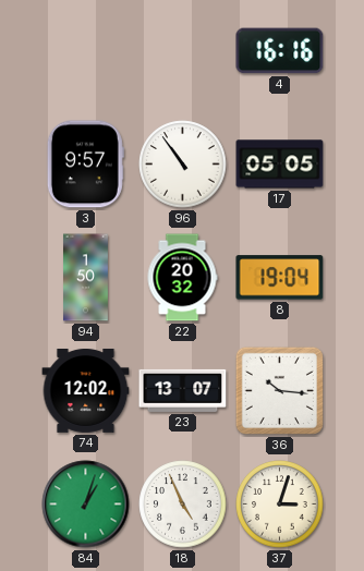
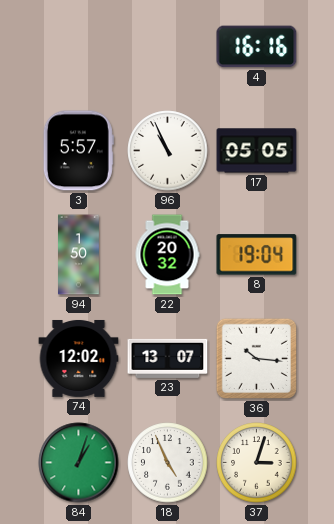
3: 9:57 -> 5:57
96: 10:54 -> 10:56
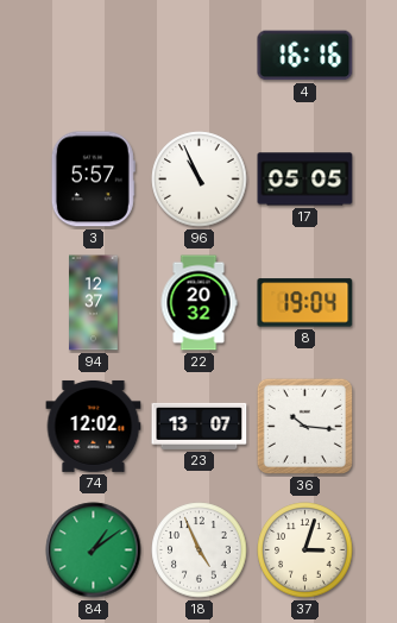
94: 1:50 -> 12:37
84: 1:03 -> 1:09
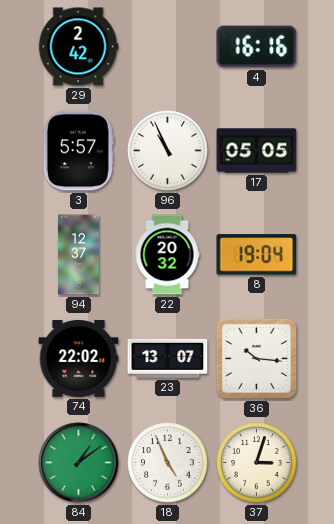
29: none -> 2:42
74: 12:02 -> 22:02
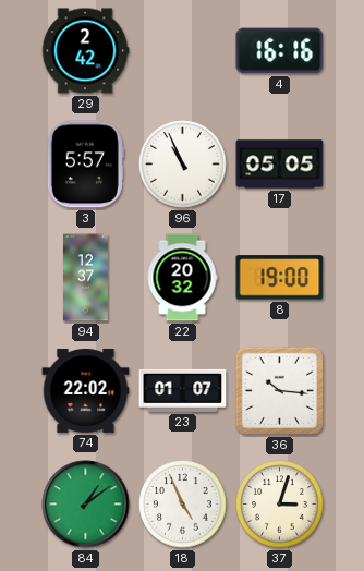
8: 19:04 -> 19:00
23: 13:07 -> 01:07
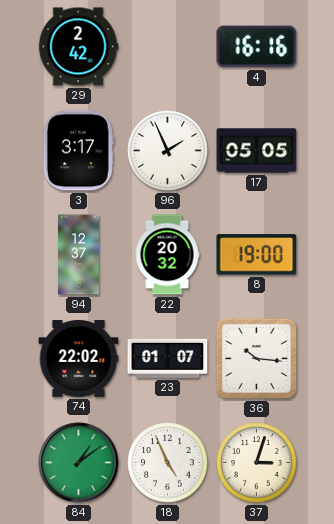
3: 5:57 -> 3:17
96: 10:56 -> 1:56
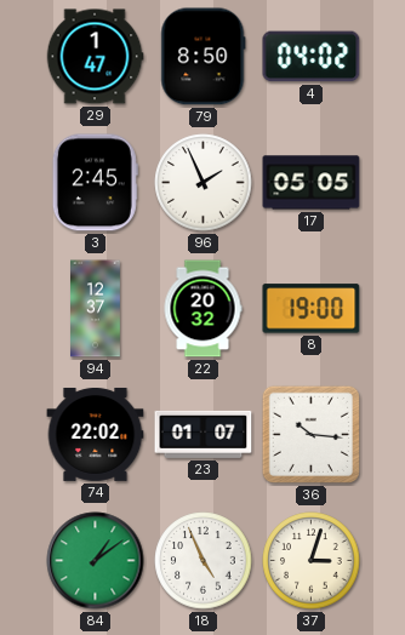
29: 2:42 -> 1:47
79: none -> 8:50
4: 16:16 -> 04:02
3: 3:17 -> 2:45
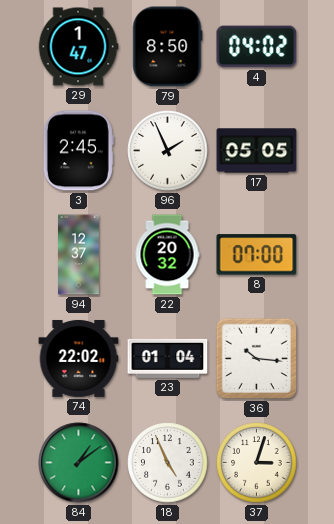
8: 19:00 -> 07:00
23: 01:07 -> 01:04
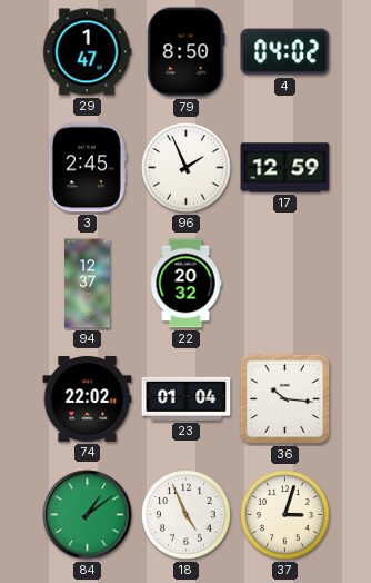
17: 05:05 -> 12:59
8: 07:00 -> none
